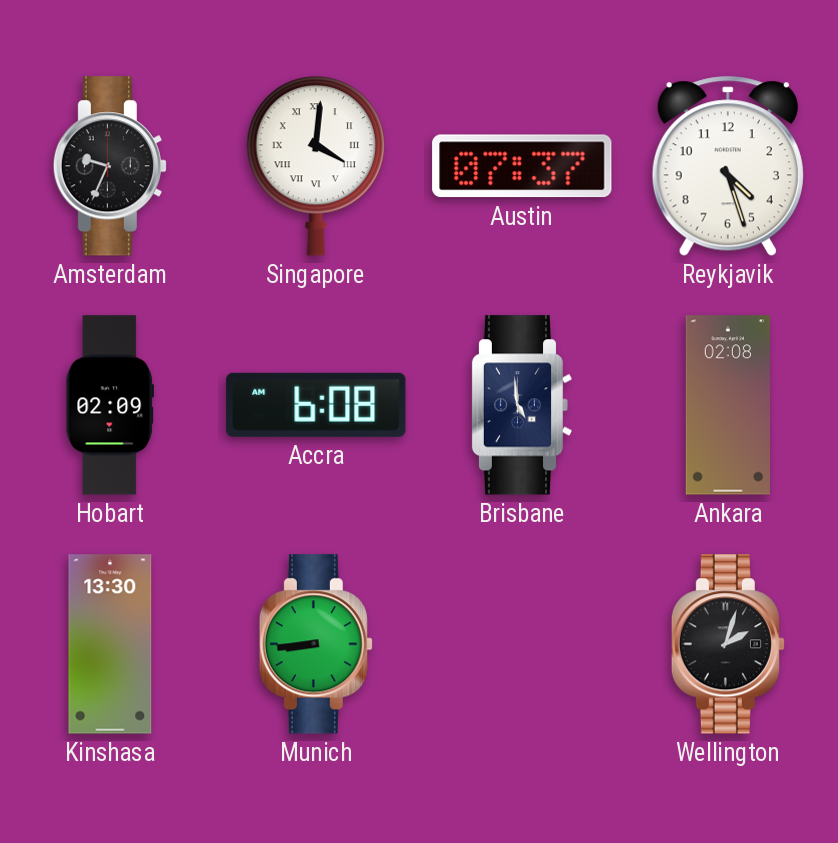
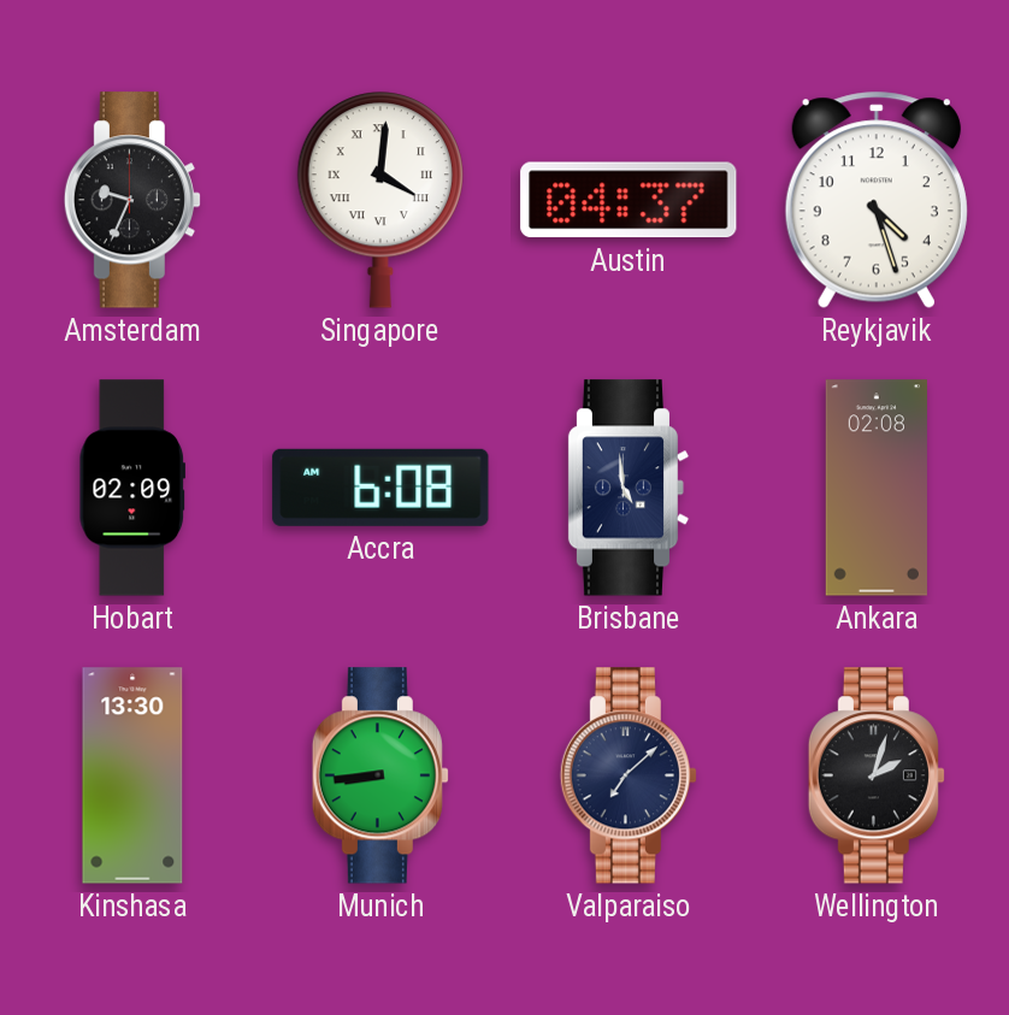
Austin: 07:37 -> 04:37
Valparaiso: none -> 7:08
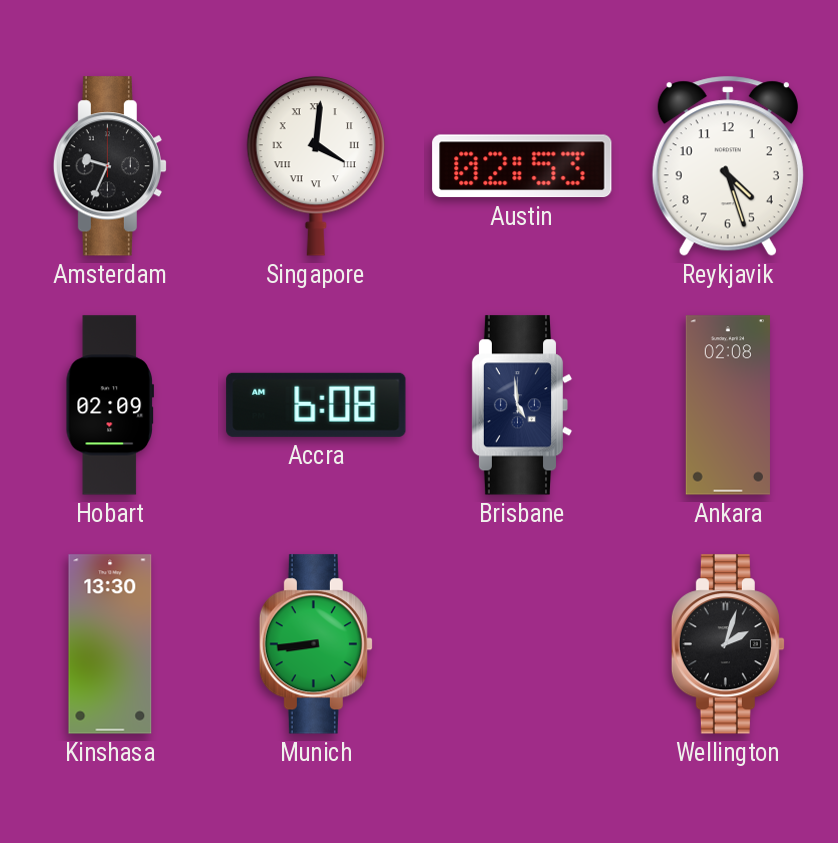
Austin: 04:37 -> 02:53
Valparaiso: 7:08 -> none
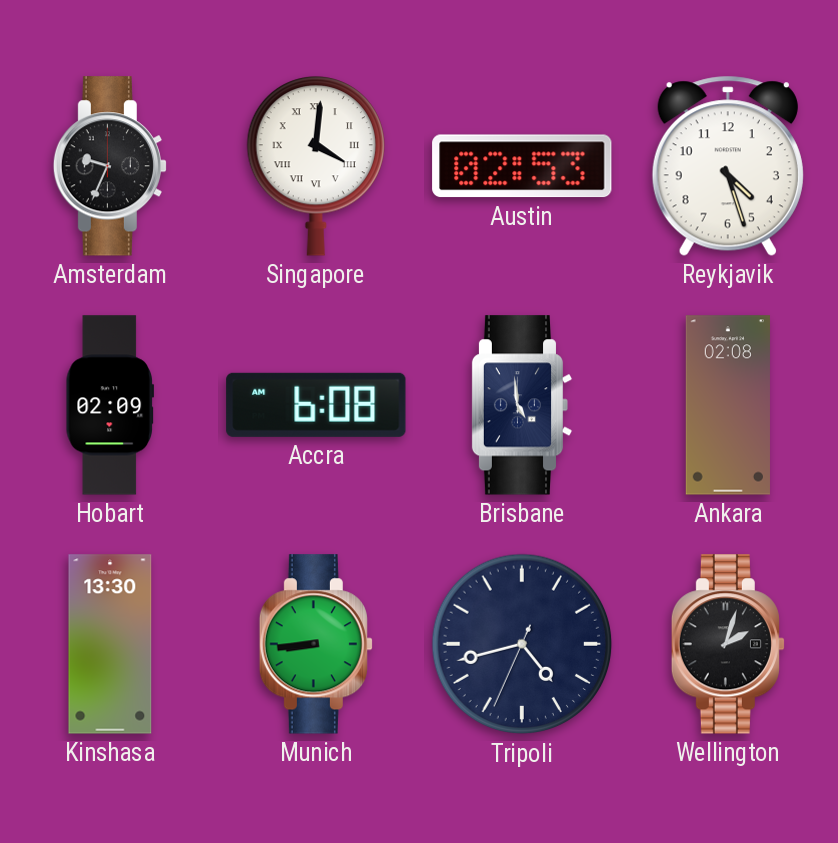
Tripoli: none -> 4:42
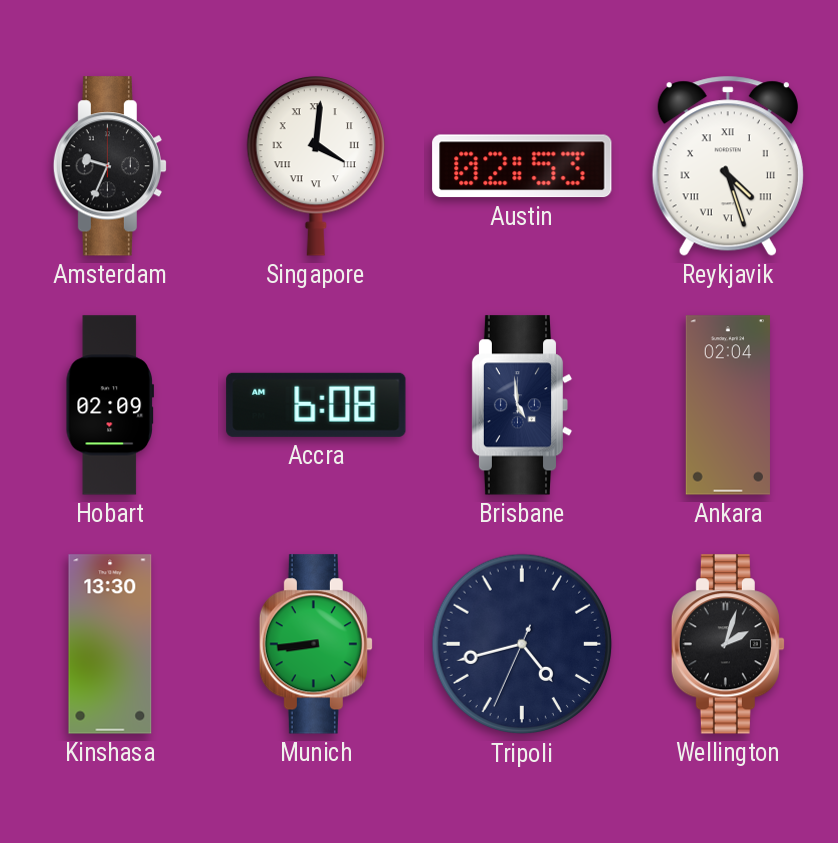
Reykjavik numerals: Arabic -> Roman
Ankara: 02:08 -> 02:04
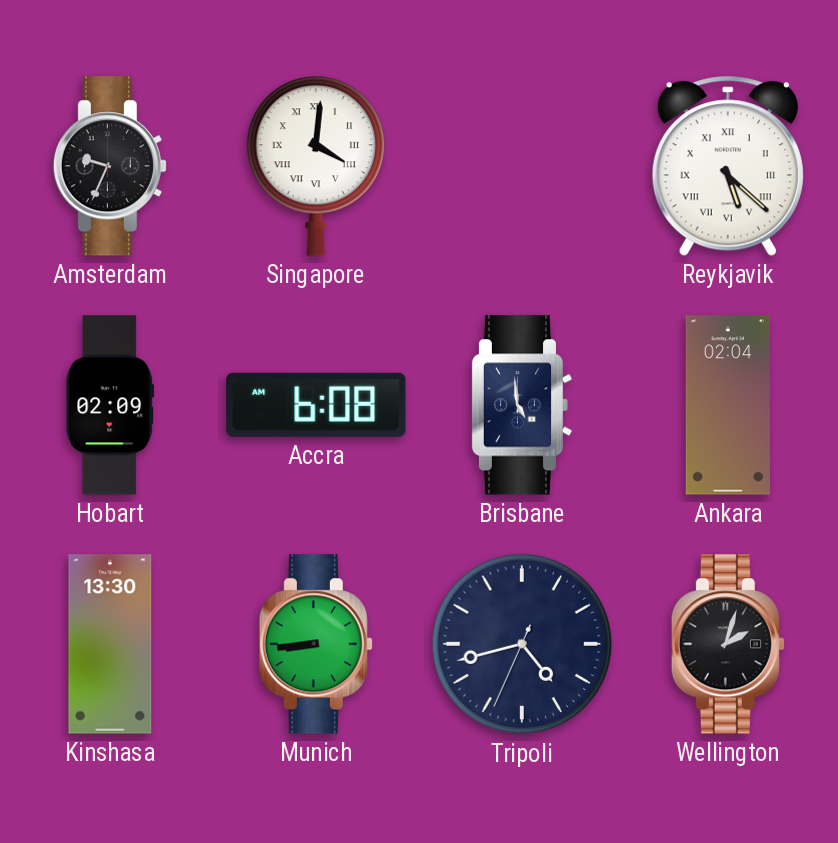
Austin: 02:53 -> none
Reykjavik: 4:27 -> 5:22
